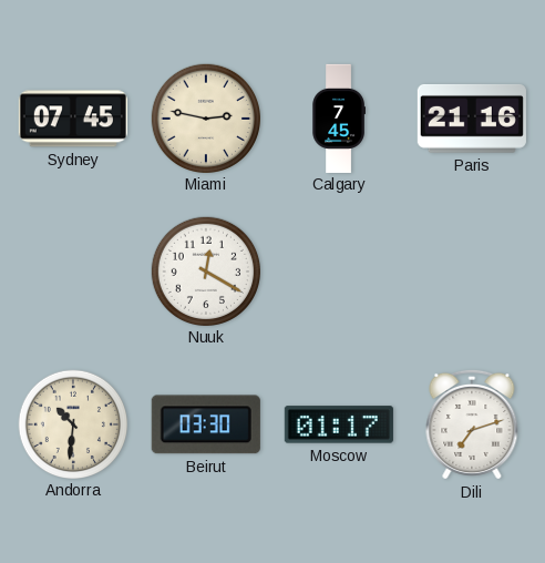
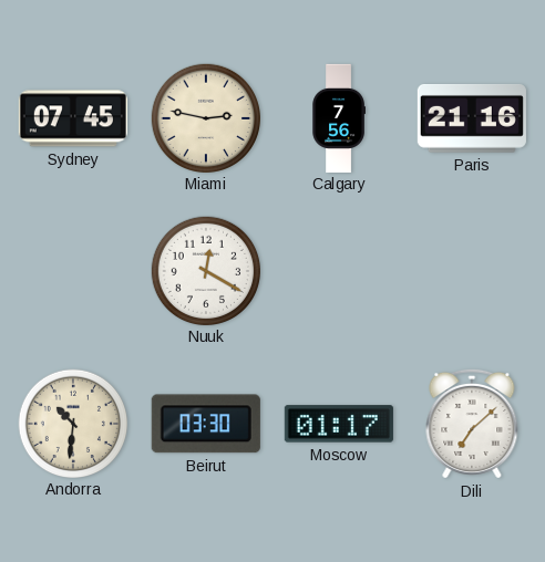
Calgary: 7:45 -> 7:56
Dili: 7:12 -> 7:08
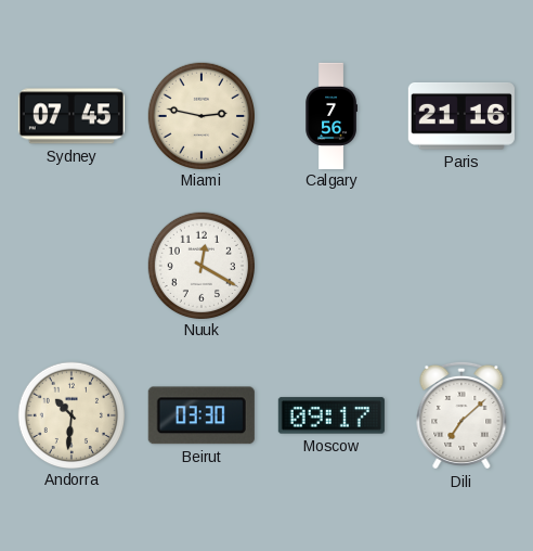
Moscow: 01:17 -> 09:17
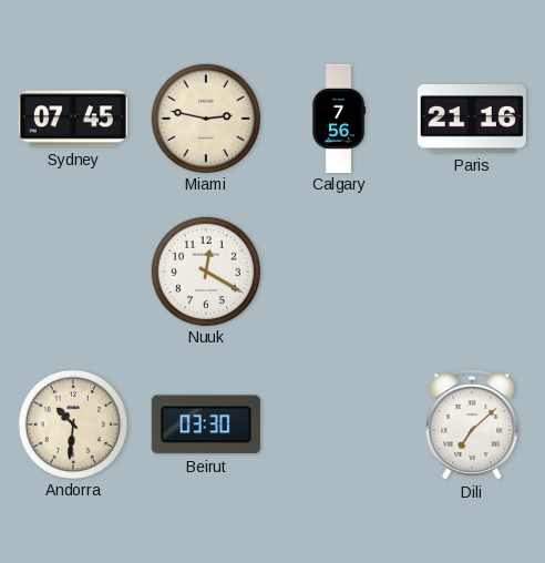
Moscow: 09:17 -> none
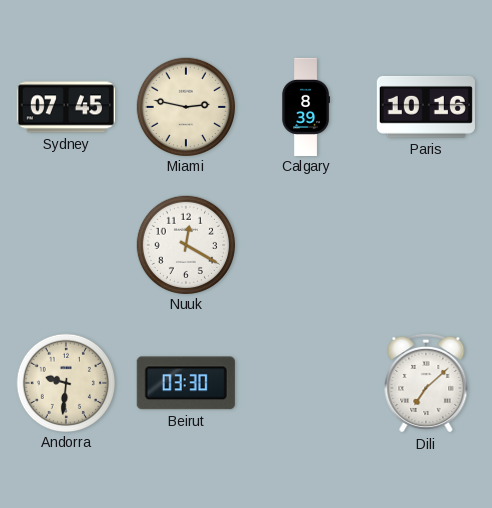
Calgary: 7:56 -> 8:39
Paris: 21:16 -> 10:16
Andorra: 10:31 -> 9:31
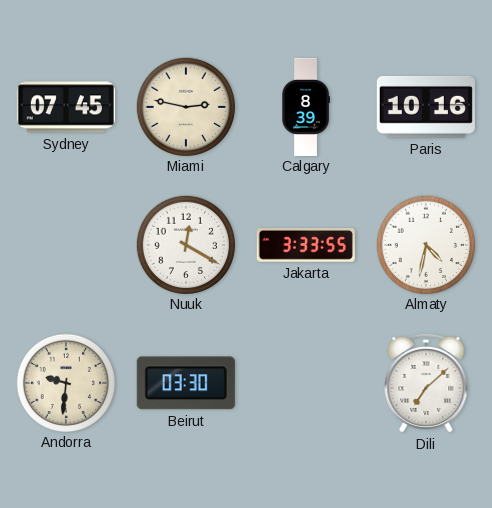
Jakarta: none -> 3:33
Almaty: none -> 4:32
